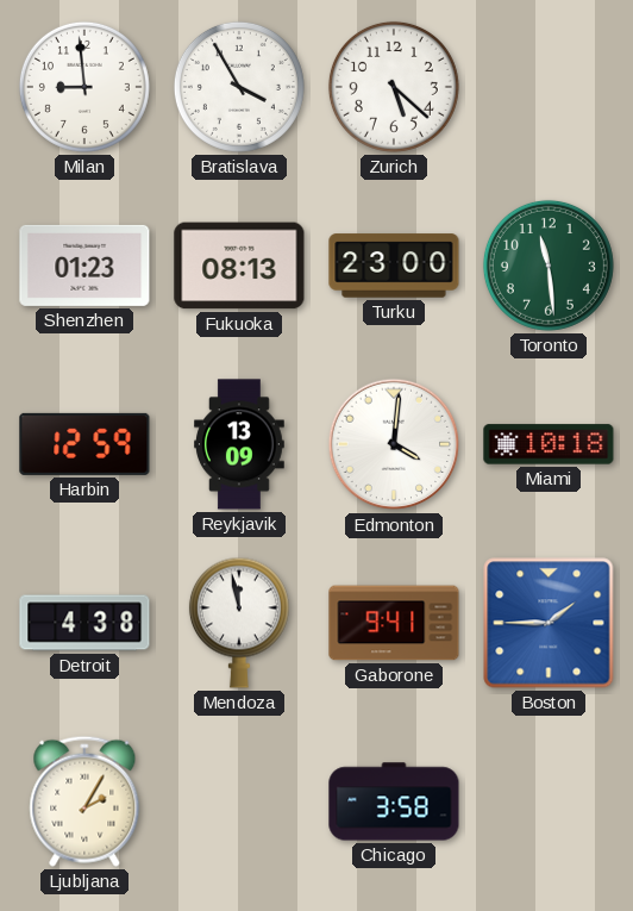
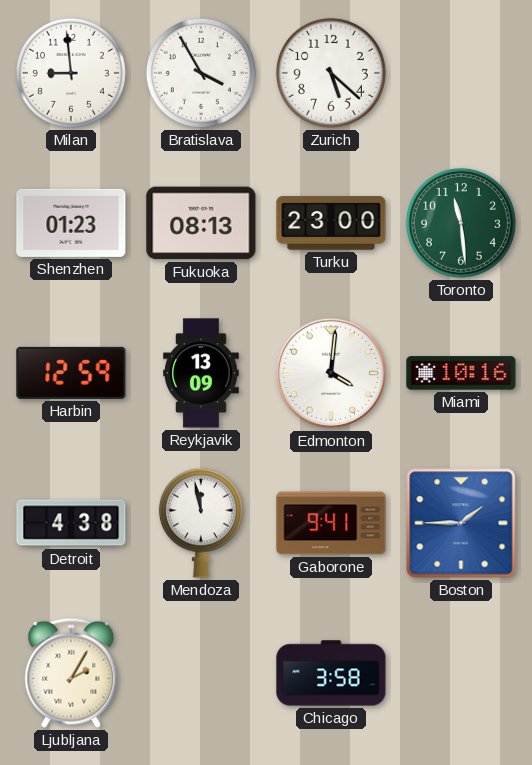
Miami: 10:18 -> 10:16
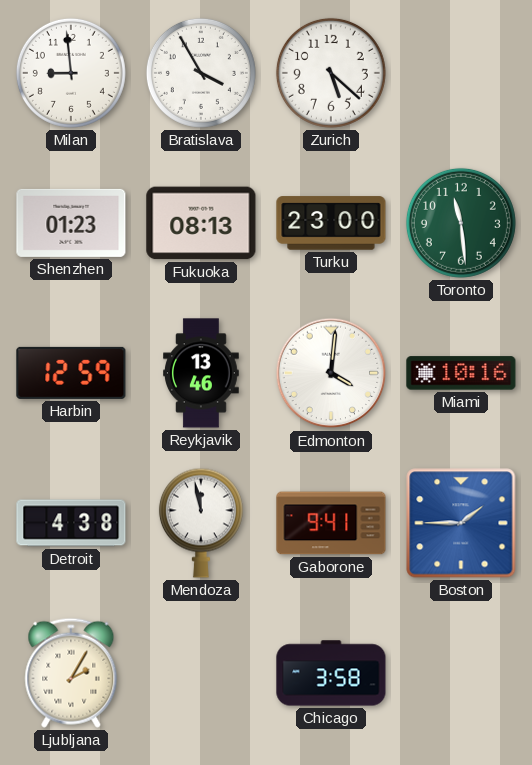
Reykjavik: 13:09 -> 13:46
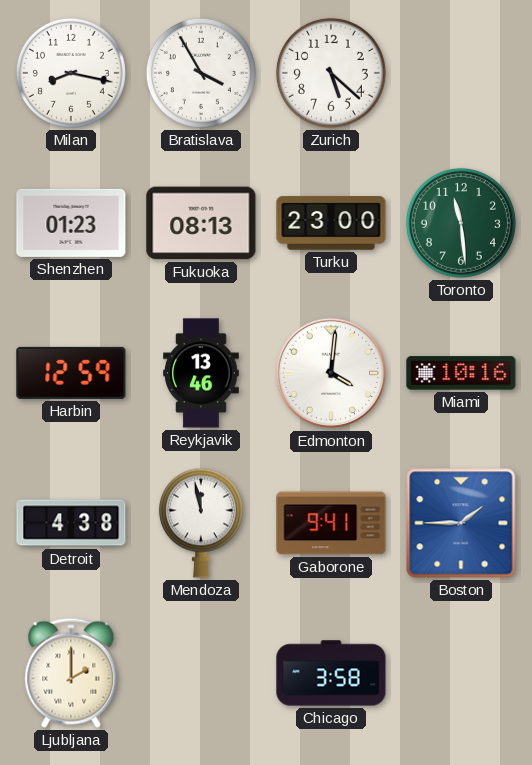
Milan: 8:59 -> 8:17
Ljubljana: 2:05 -> 2:00
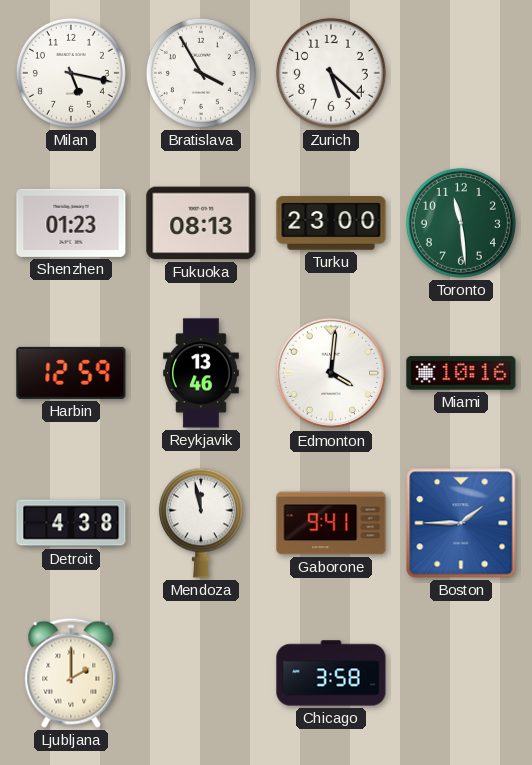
Milan: 8:17 -> 5:17
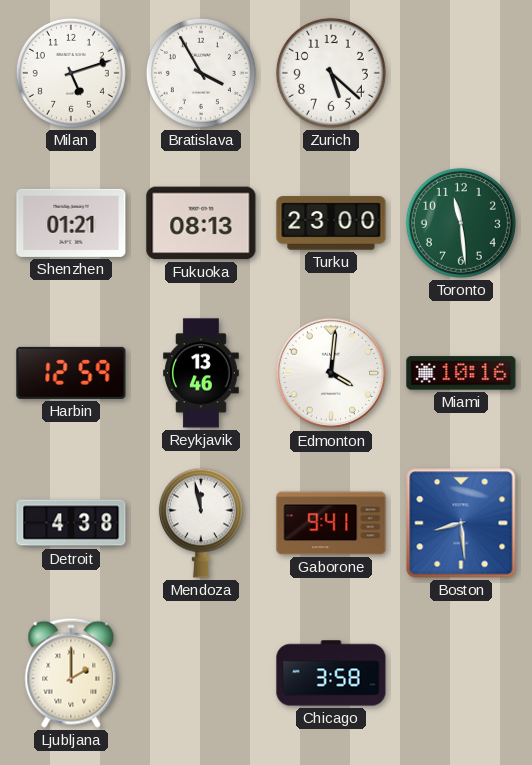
Milan: 5:17 -> 5:12
Shenzhen: 01:23 -> 01:21
Boston: 1:45 -> 8:29
